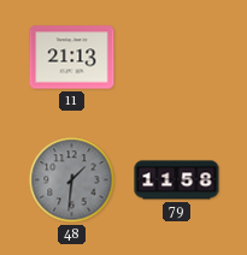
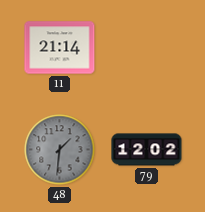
11: 21:13 -> 21:14
79: 11:58 -> 12:02
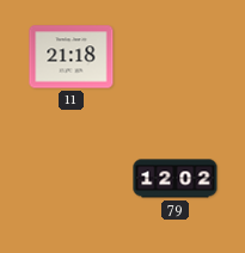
11: 21:14 -> 21:18
48: 1:31 -> none
